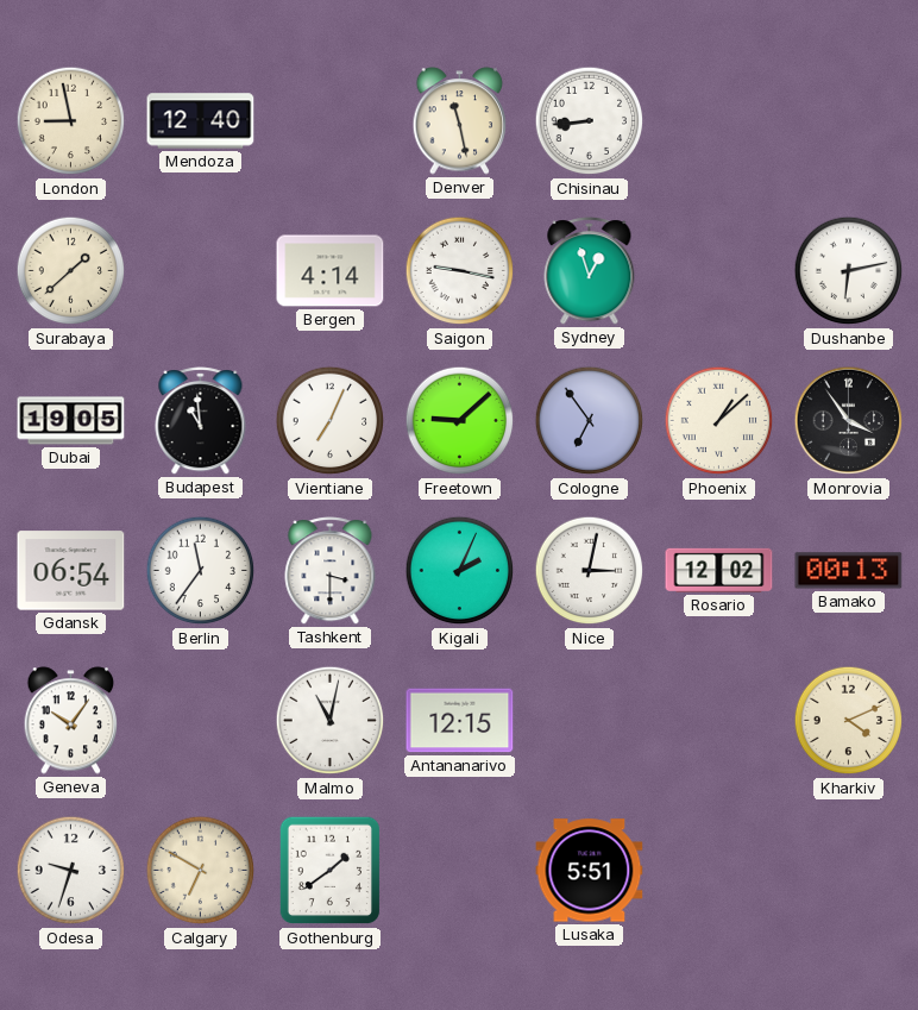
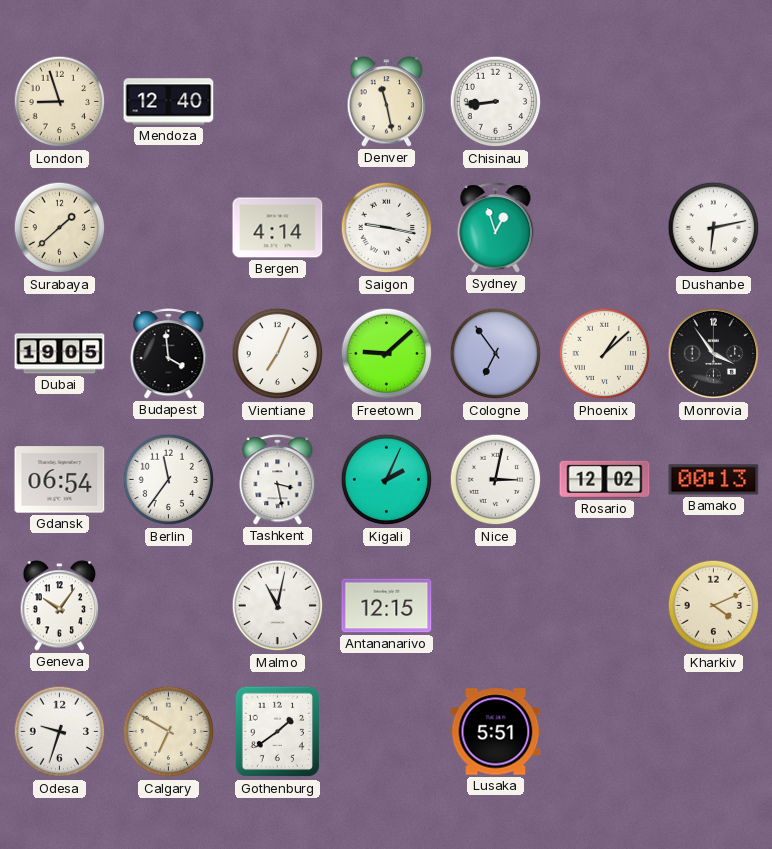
London: 8:58 -> 8:57
Budapest: 10:59 -> 3:59
Tashkent: 3:30 -> 3:28
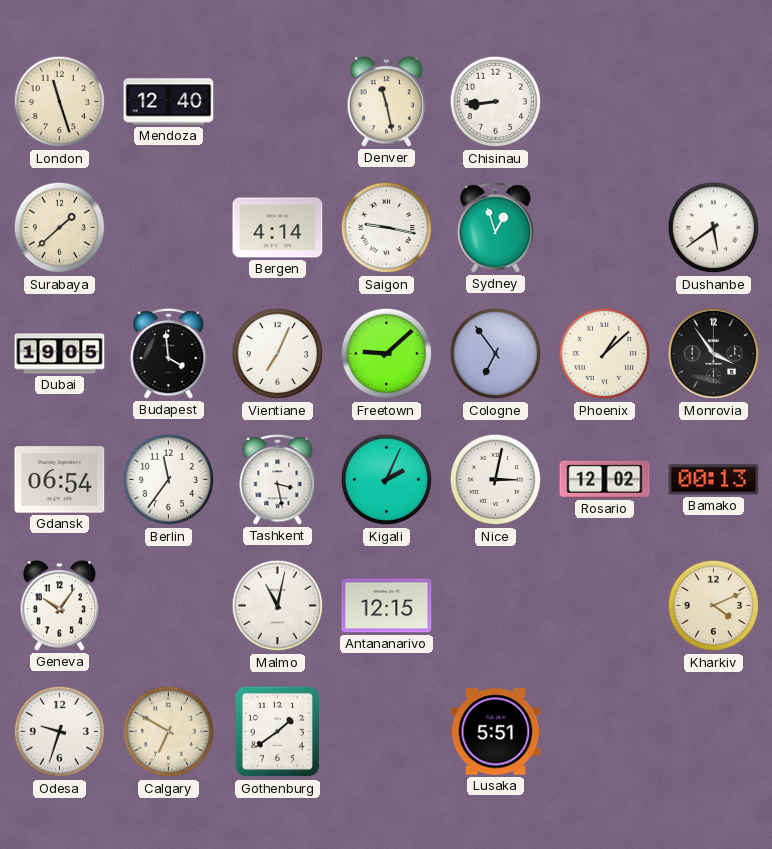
London: 8:57 -> 11:27
Dushanbe: 6:13 -> 5:39
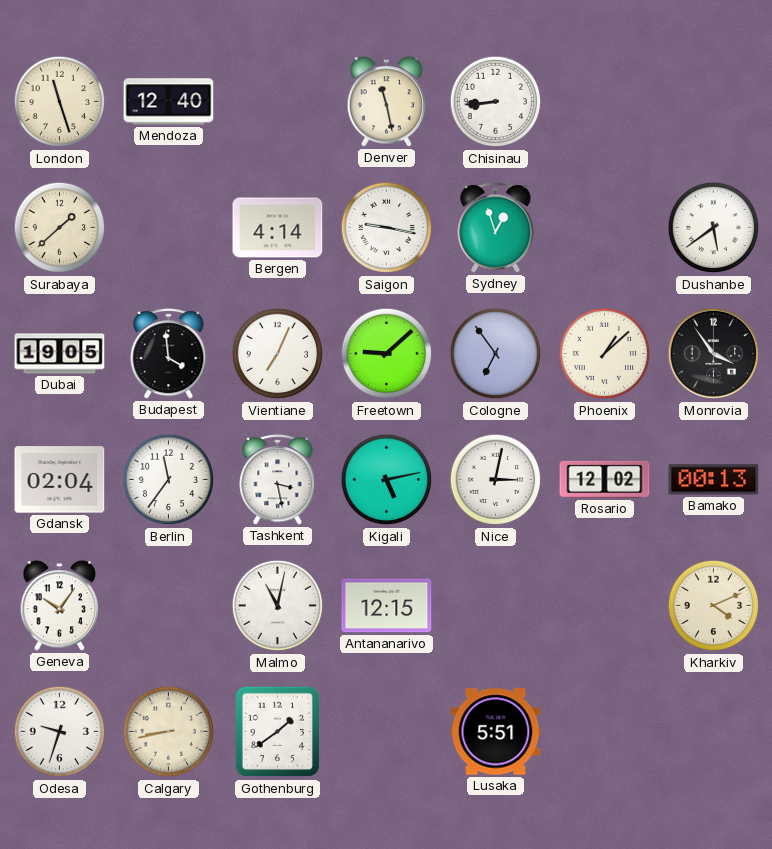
Gdansk: 06:54 -> 02:04
Kigali: 2:04 -> 5:13
Calgary: 6:50 -> 8:43
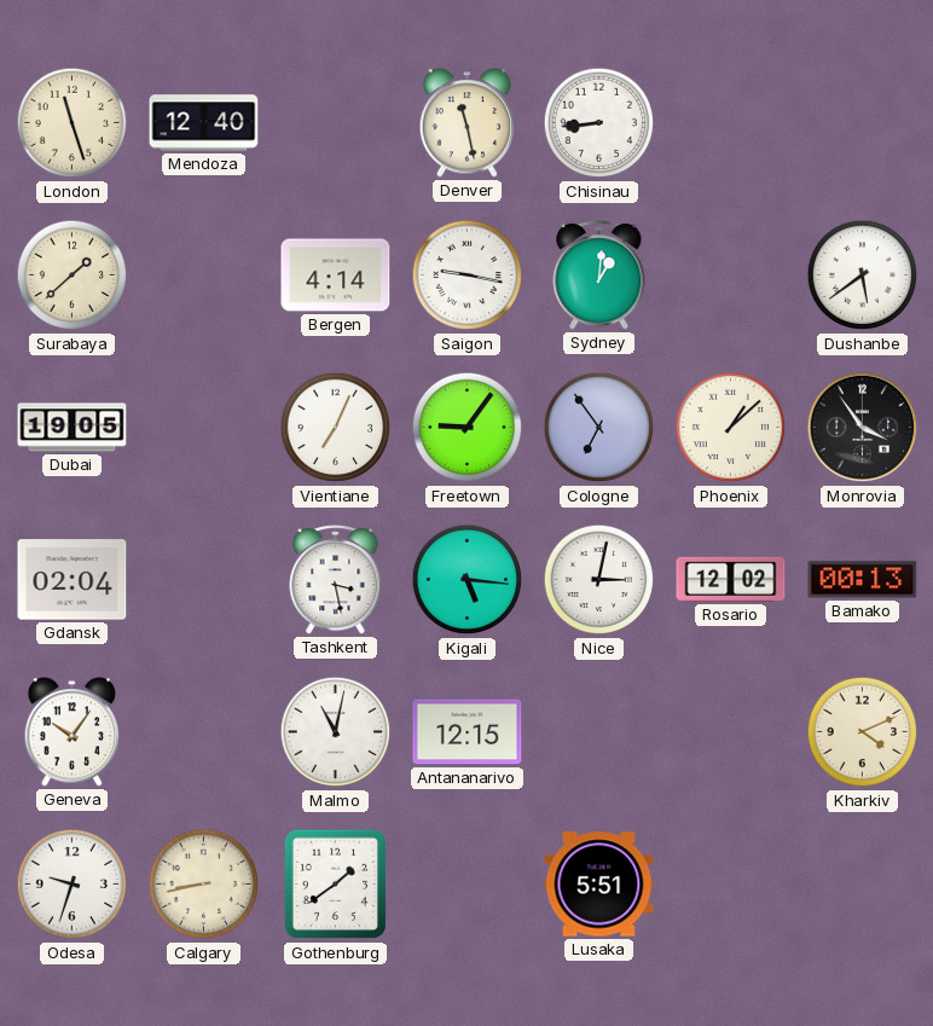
Sydney: 12:57 -> 1:01
Budapest: 3:59 -> none
Freetown: 9:08 -> 9:06
Berlin: 11:36 -> none
Kigali: 5:13 -> 5:16
